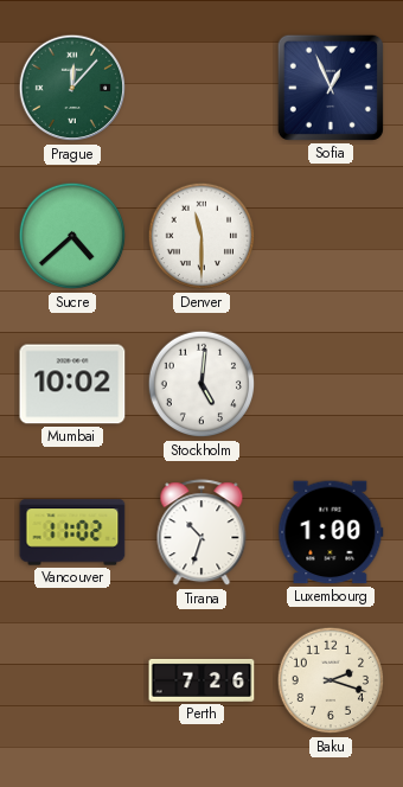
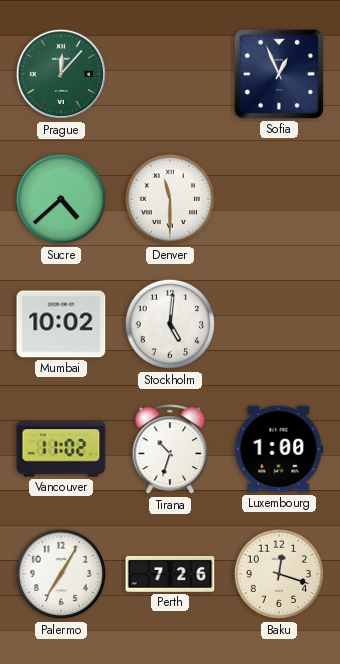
Palermo: none -> 7:05
Baku: 2:18 -> 12:18
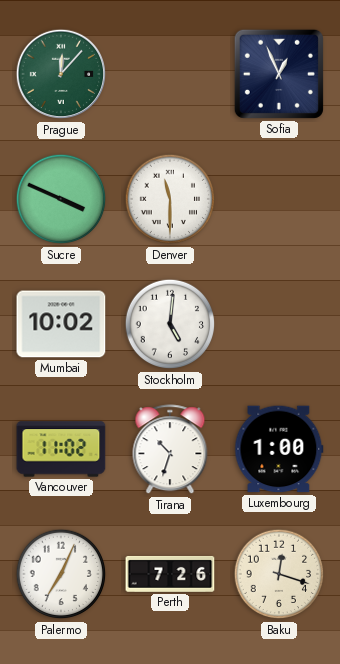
Sucre: 4:38 -> 3:49
Palermo: 7:05 -> 7:04
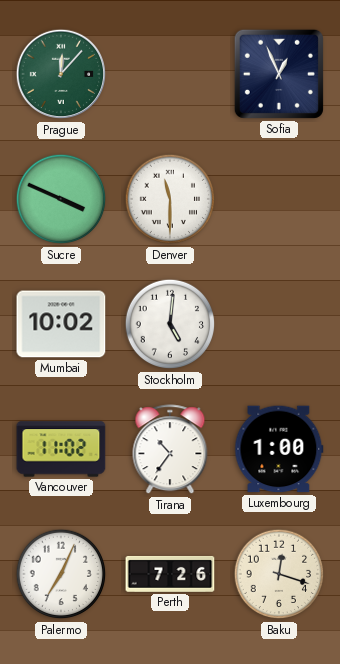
Tirana: 10:33 -> 10:36
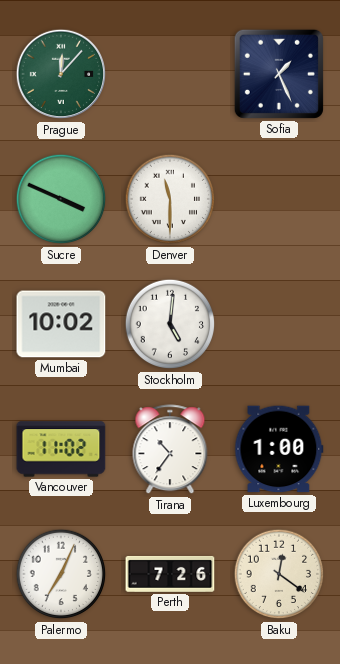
Sofia: 12:56 -> 1:26
Baku: 12:18 -> 12:21
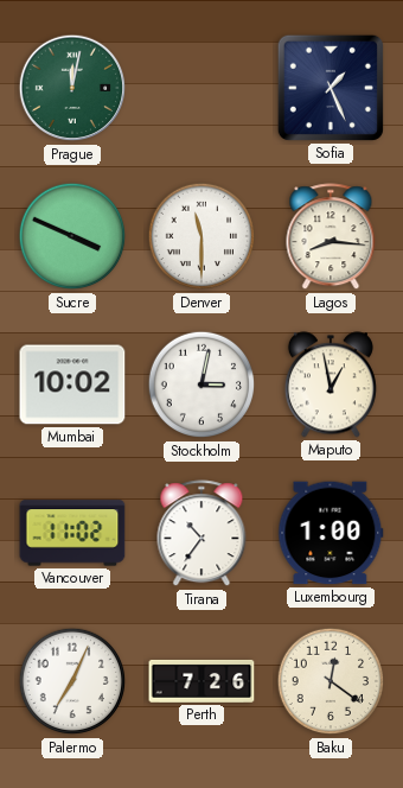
Prague: 12:07 -> 12:02
Lagos: none -> 8:16
Stockholm: 5:01 -> 3:02
Maputo: none -> 12:58
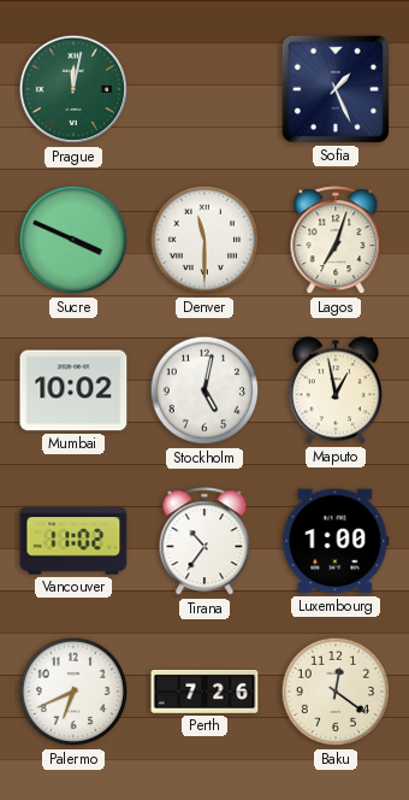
Lagos: 8:16 -> 7:03
Stockholm: 3:02 -> 5:02
Palermo: 7:04 -> 6:41
